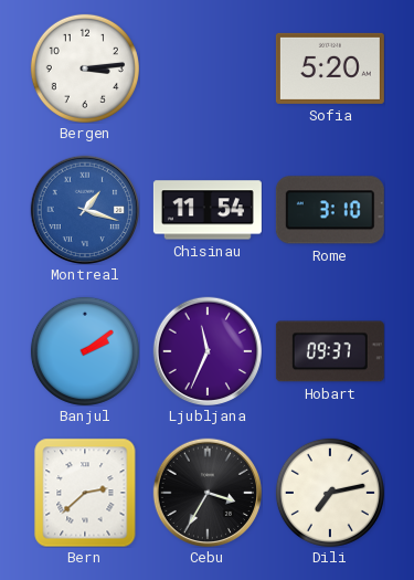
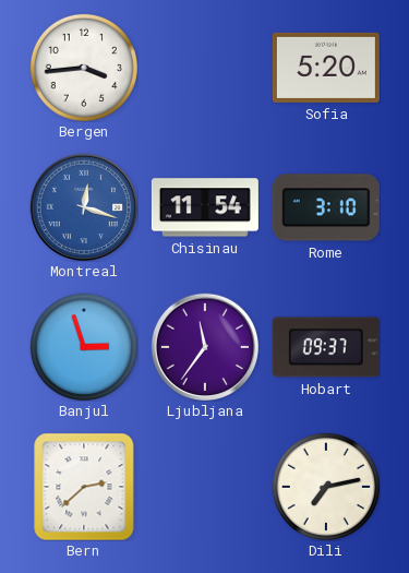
Bergen: 3:14 -> 3:44
Montreal: 1:18 -> 12:18
Banjul: 2:09 -> 2:57
Ljubljana: 11:34 -> 11:36
Cebu: 3:35 -> none
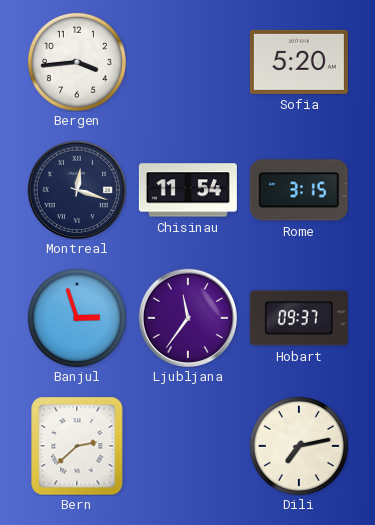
Montreal dial: blue -> navy
Rome: 3:10 -> 3:15
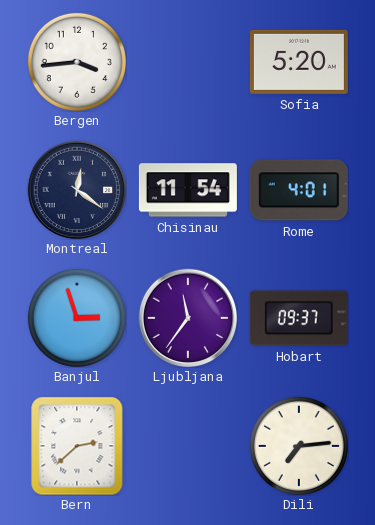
Montreal: 12:18 -> 12:21
Rome: 3:15 -> 4:01
Dili: 7:13 -> 7:14
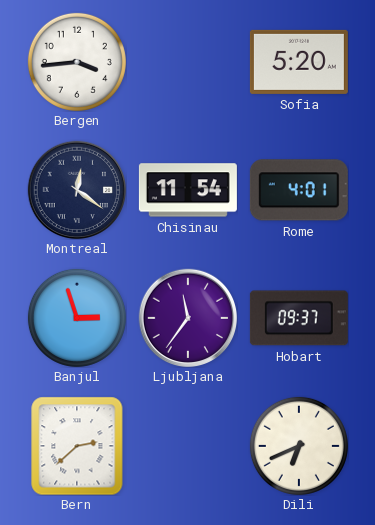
Dili: 7:14 -> 6:41
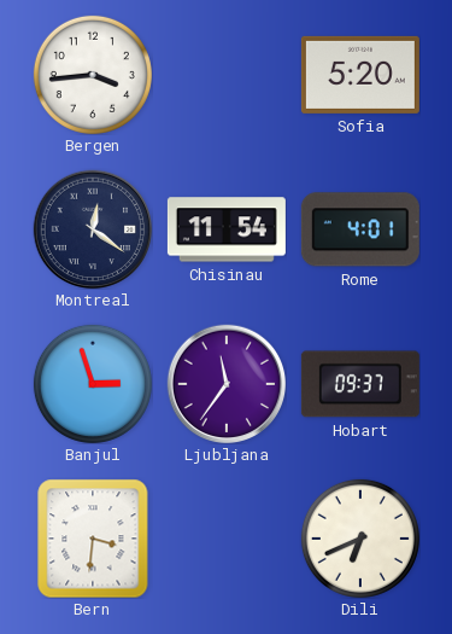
Bern: 2:38 -> 3:31
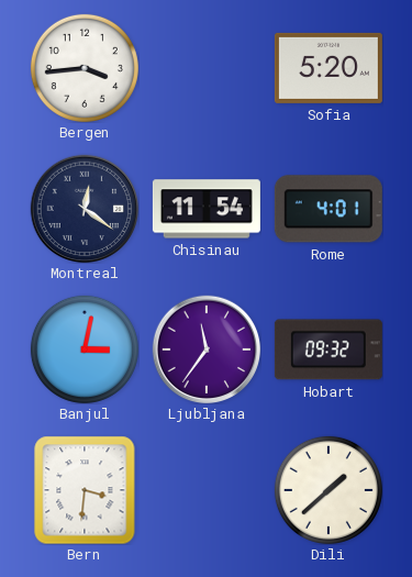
Banjul: 2:57 -> 3:02
Hobart: 09:37 -> 09:32
Dili: 6:41 -> 1:38
